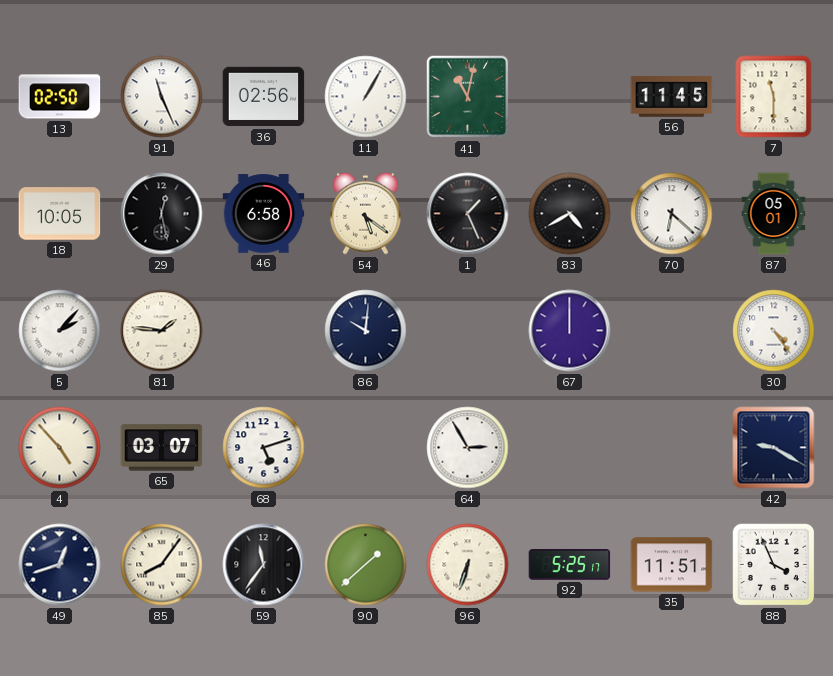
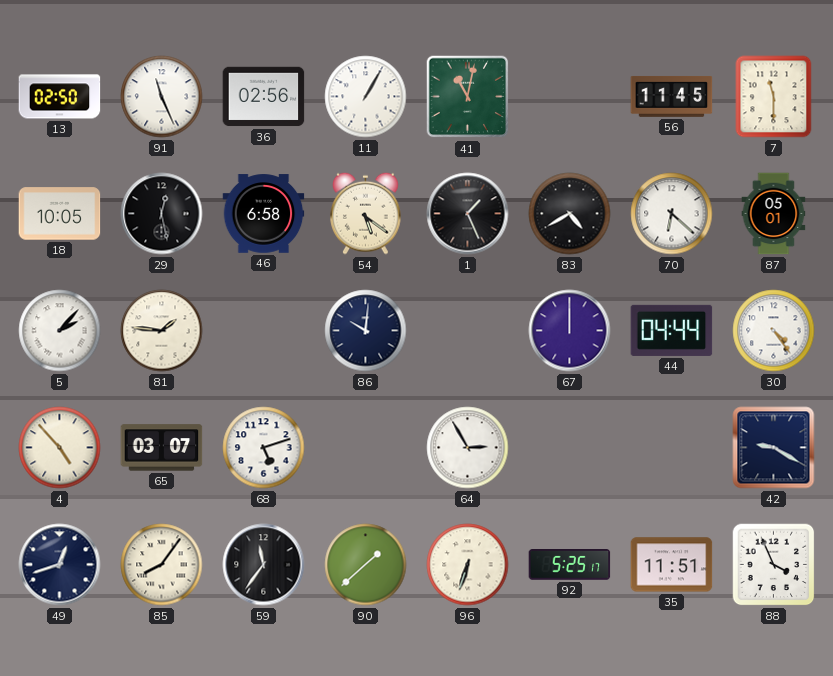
44: none -> 04:44
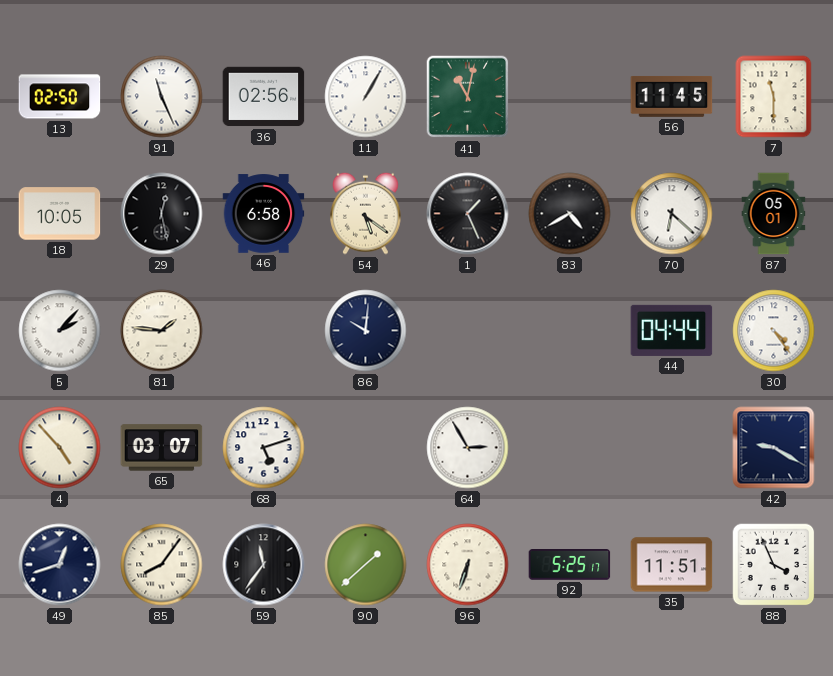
67: 12:00 -> none
